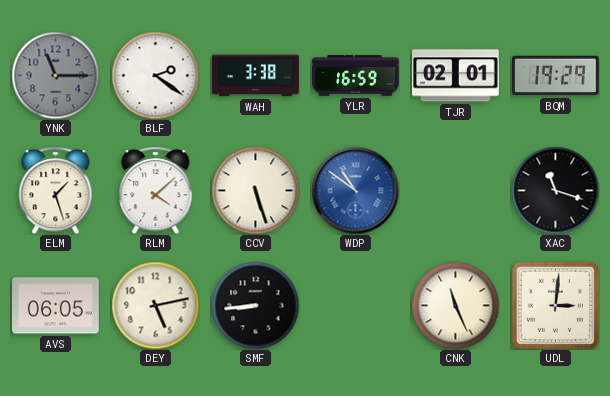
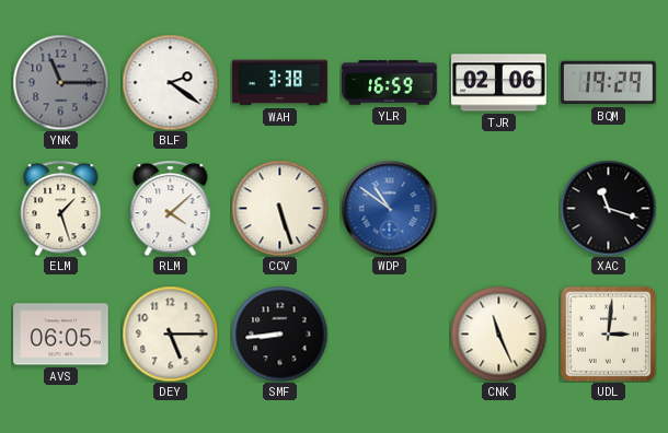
TJR: 02:01 -> 02:06
DEY: 5:13 -> 5:15
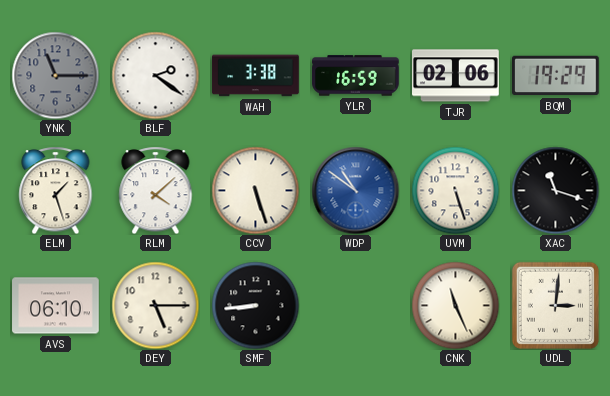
UVM: none -> 5:27
AVS: 06:05 -> 06:10
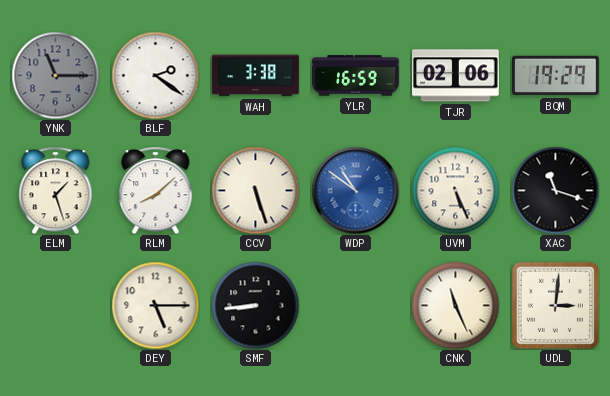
RLM: 4:08 -> 8:08
UVM: 5:27 -> 5:26
AVS: 06:10 -> none
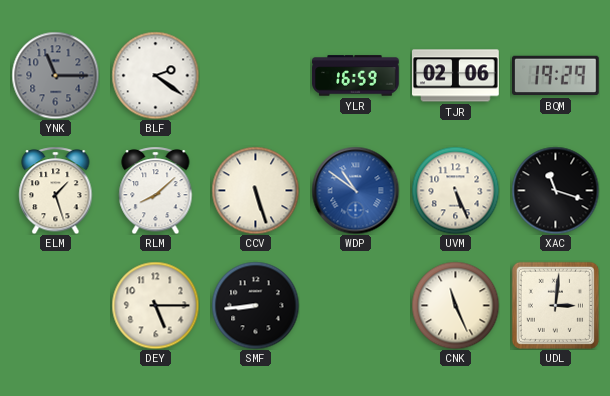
WAH: 3:38 -> none
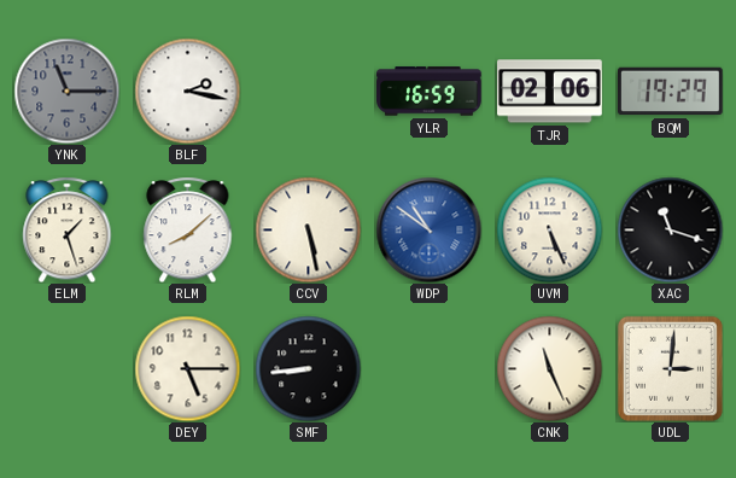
BLF: 2:21 -> 2:17
CCV: 5:27 -> 5:28
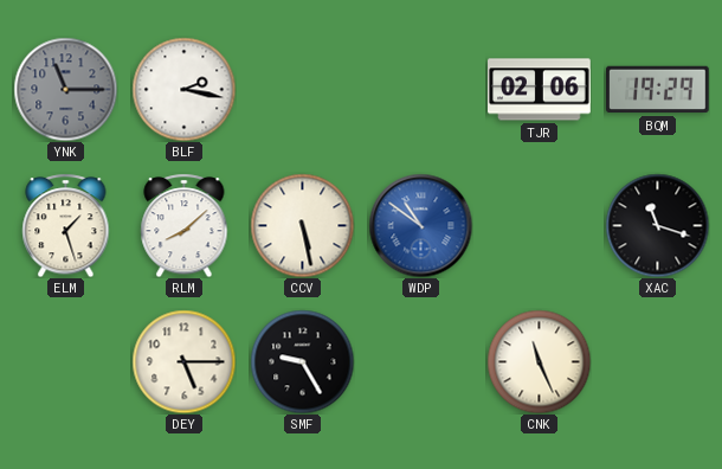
YLR: 16:59 -> none
UVM: 5:26 -> none
SMF: 8:44 -> 9:25
UDL: 3:01 -> none
